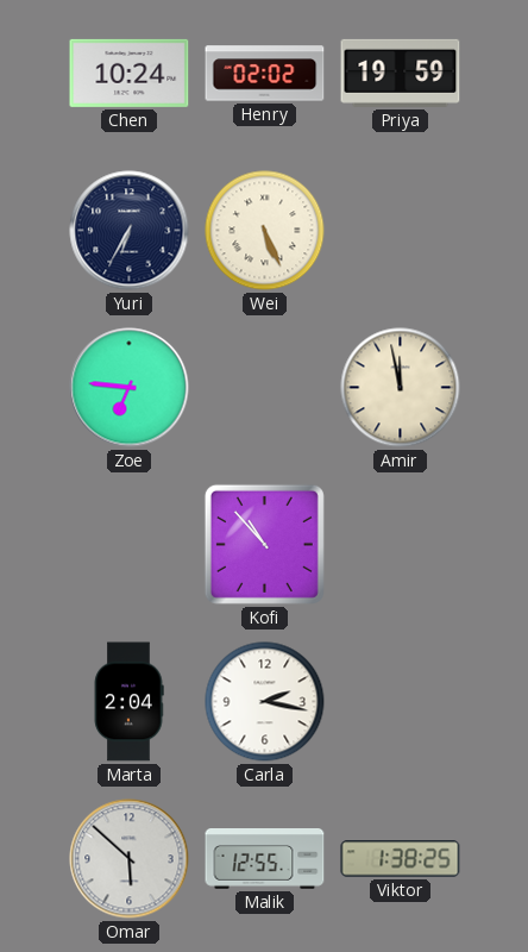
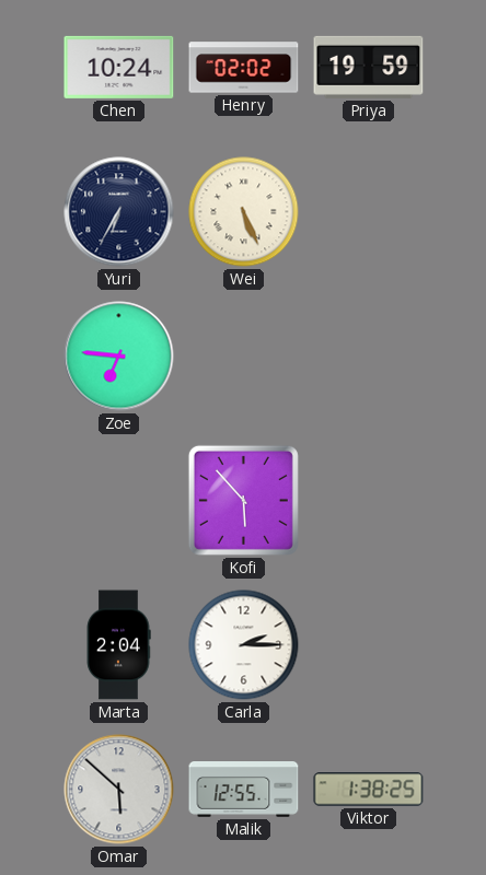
Amir: 11:58 -> none
Kofi: 10:53 -> 5:53
Carla: 2:17 -> 2:15
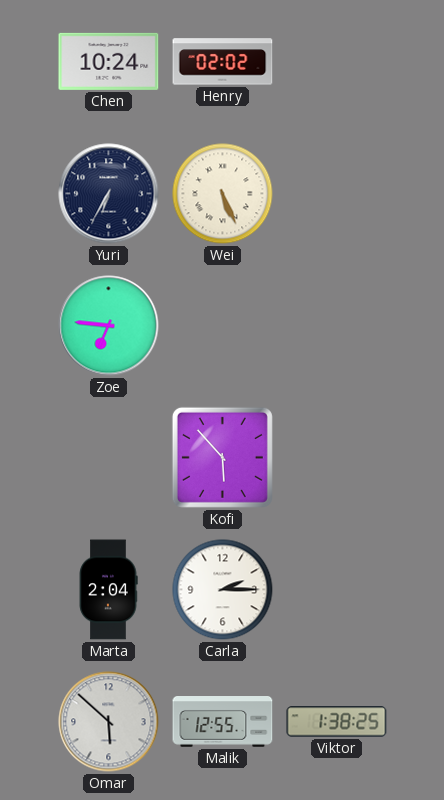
Priya: 19:59 -> none
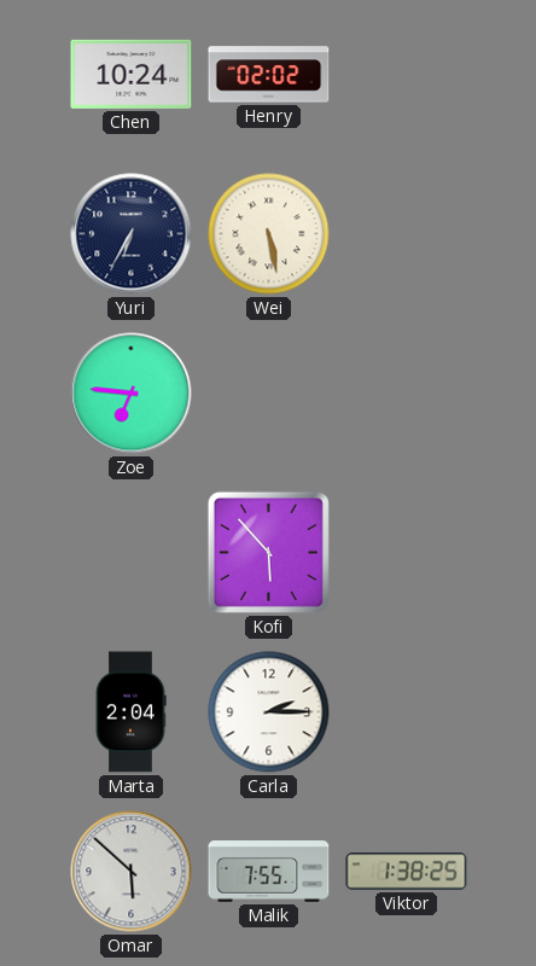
Wei: 5:26 -> 5:28
Malik: 12:55 -> 7:55
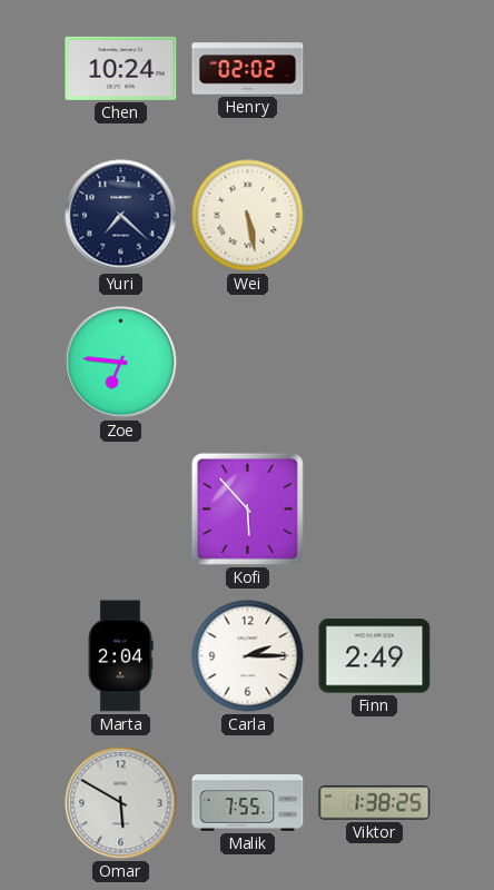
Yuri: 6:35 -> 7:22
Finn: none -> 2:49
Omar: 5:52 -> 5:50
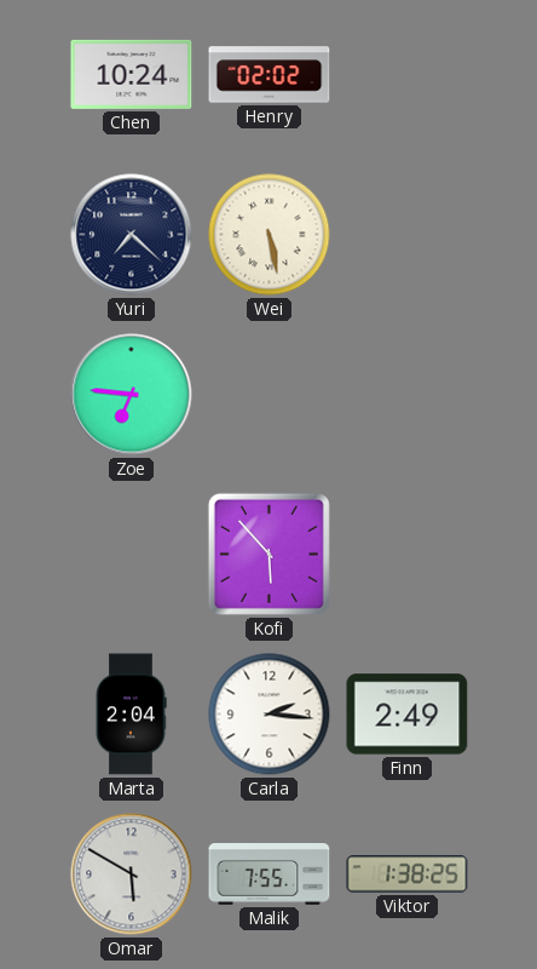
Carla: 2:15 -> 2:16
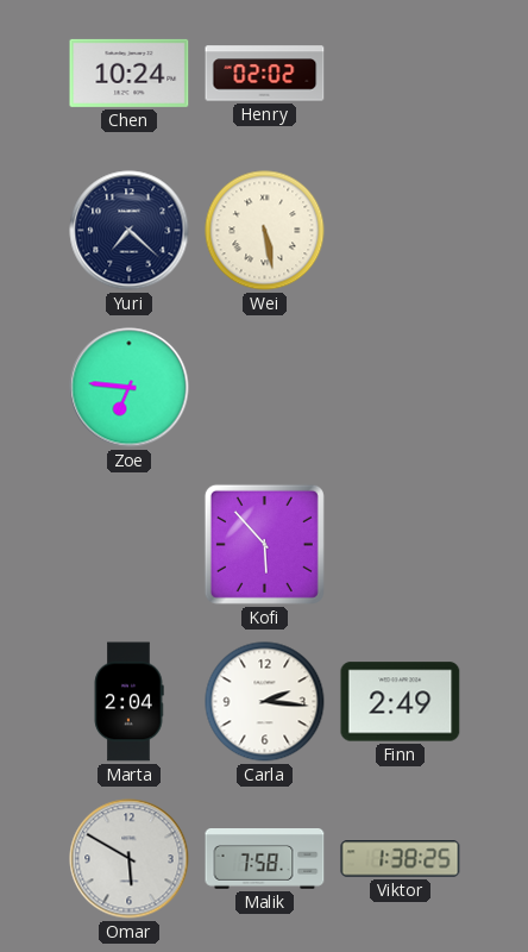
Malik: 7:55 -> 7:58
